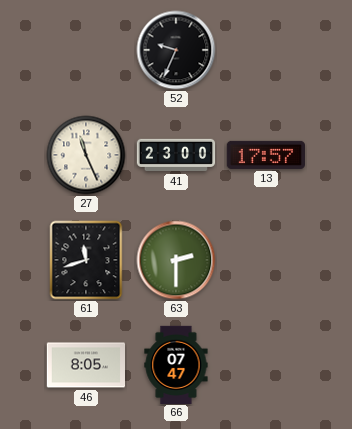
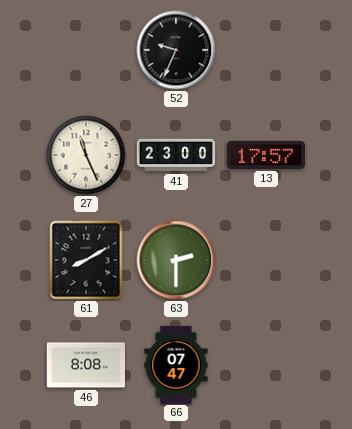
61: 11:42 -> 8:10
46: 8:05 -> 8:08
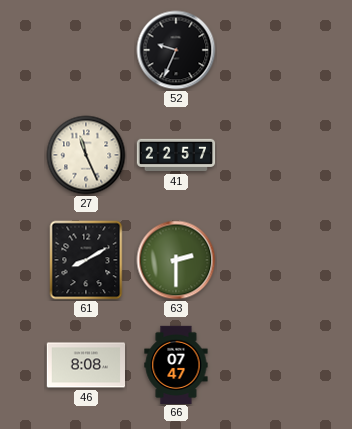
41: 23:00 -> 22:57
13: 17:57 -> none
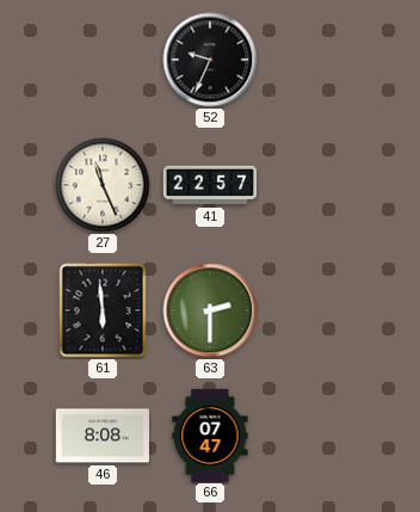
61: 8:10 -> 5:59
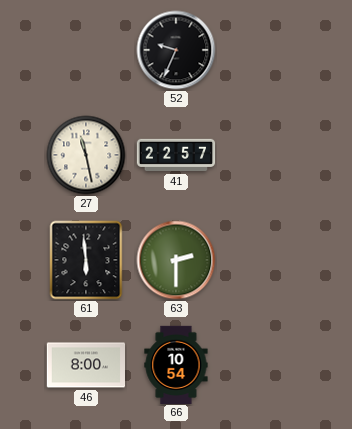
27: 11:26 -> 11:28
46: 8:08 -> 8:00
66: 07:47 -> 10:54
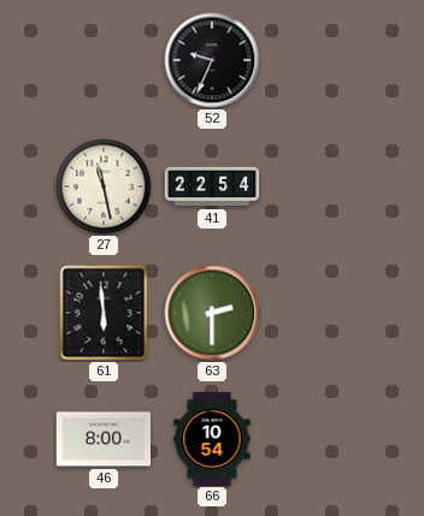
41: 22:57 -> 22:54
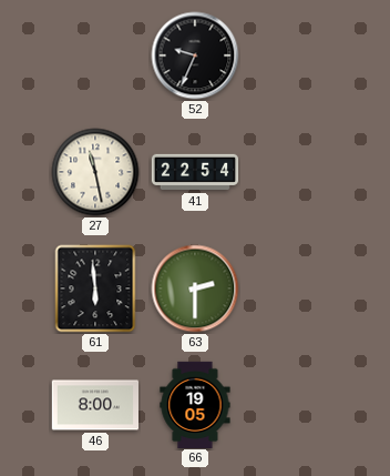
66: 10:54 -> 19:05
